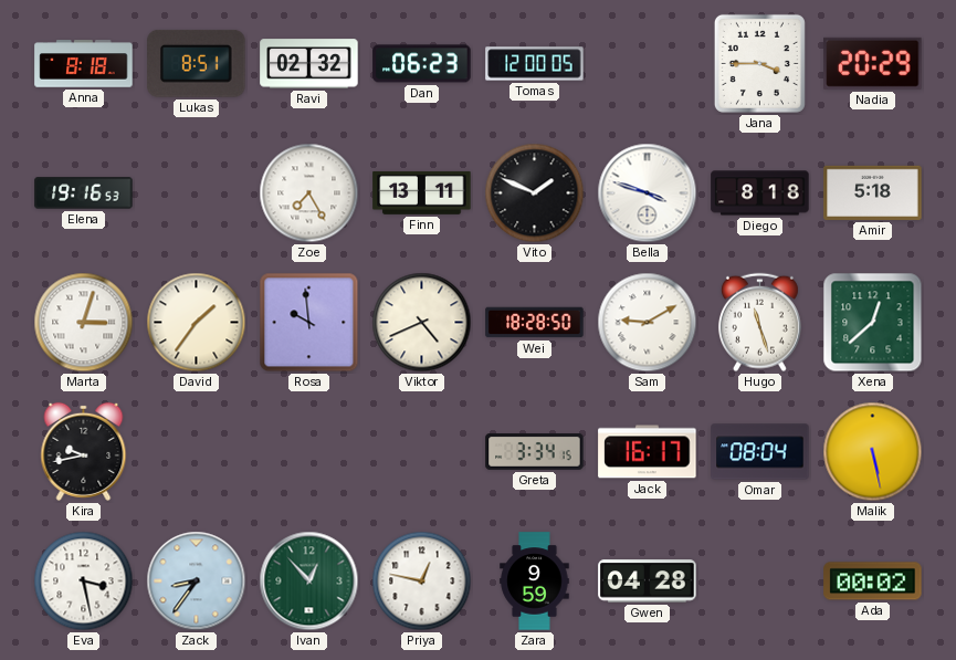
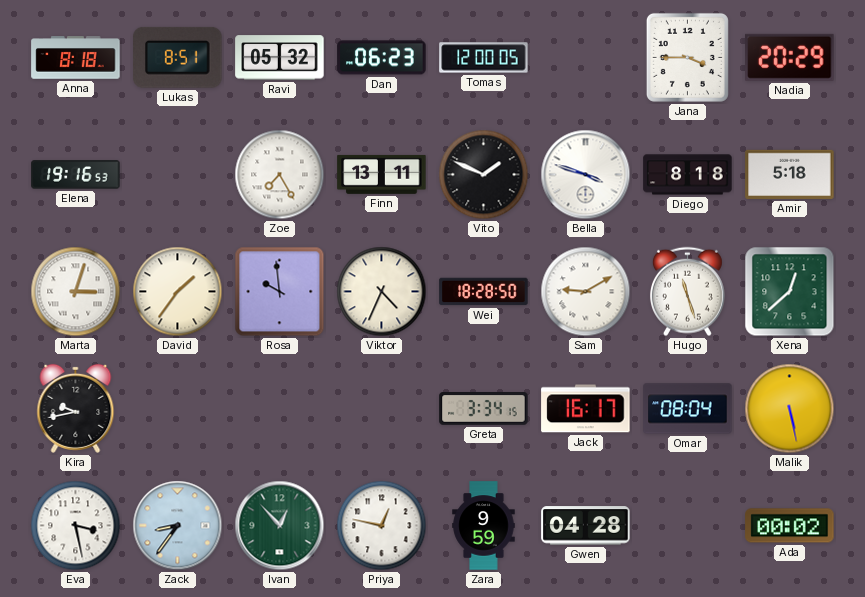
Ravi: 02:32 -> 05:32
Viktor: 4:41 -> 4:34
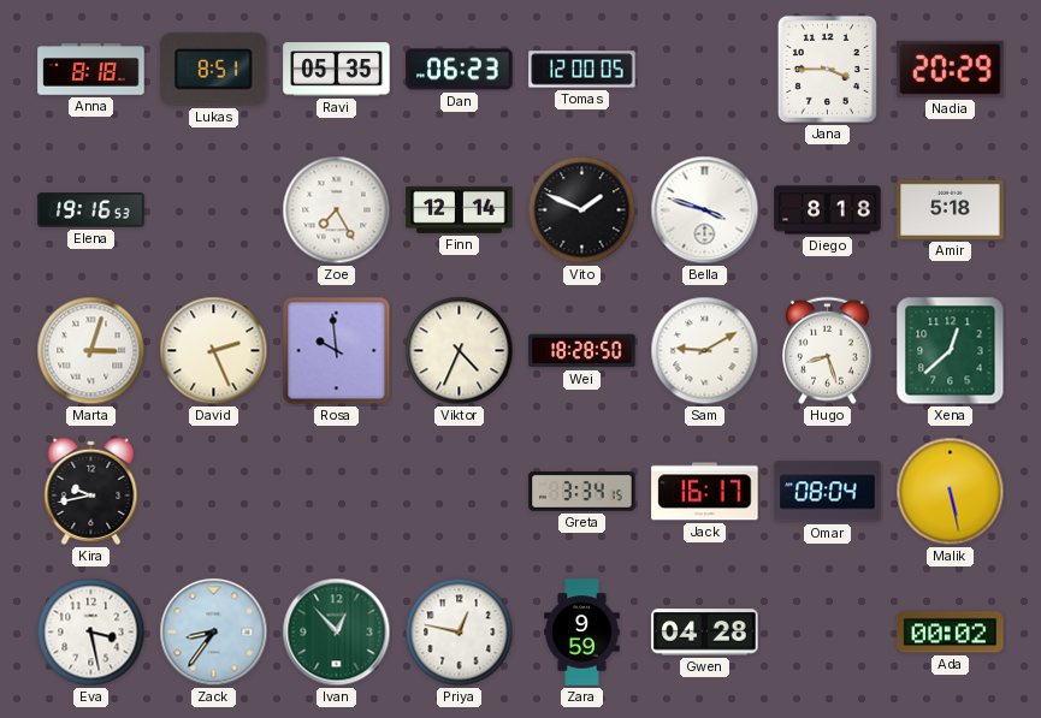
Ravi: 05:32 -> 05:35
Finn: 13:11 -> 12:14
David: 1:36 -> 2:26
Hugo: 11:27 -> 8:27
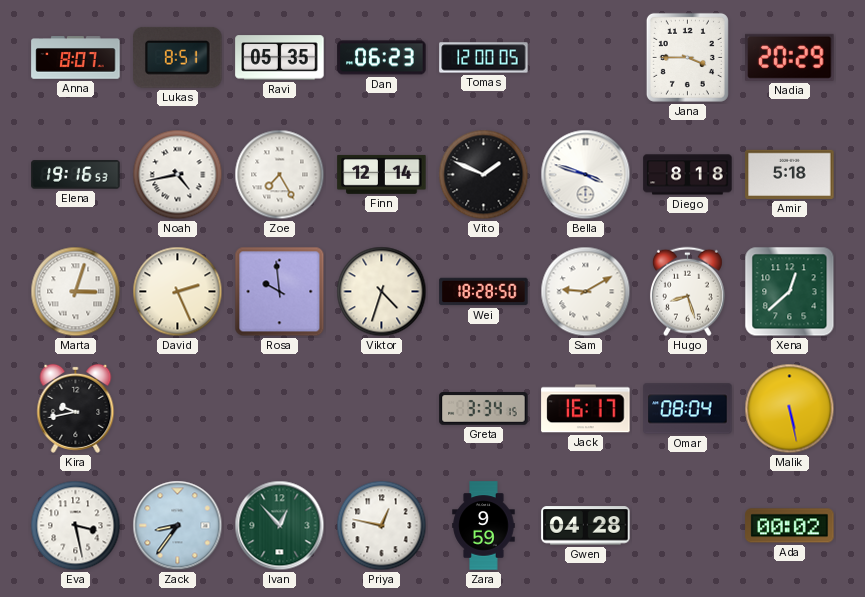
Anna: 8:18 -> 8:07
Noah: none -> 4:43
Viktor: 4:34 -> 4:33
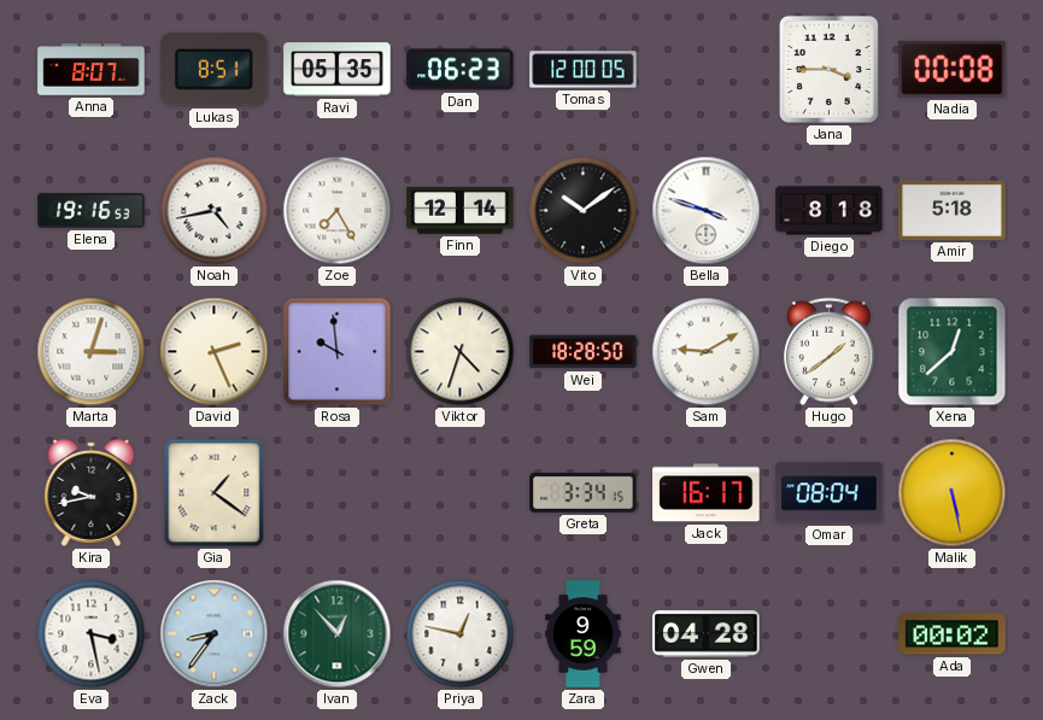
Nadia: 20:29 -> 00:08
Vito: 1:49 -> 10:09
Hugo: 8:27 -> 1:39
Gia: none -> 1:21
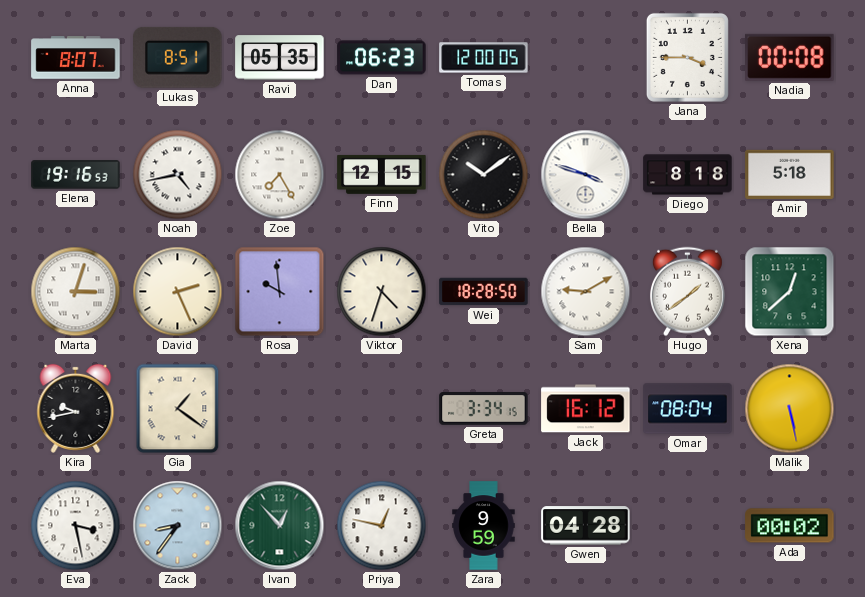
Finn: 12:14 -> 12:15
Jack: 16:17 -> 16:12
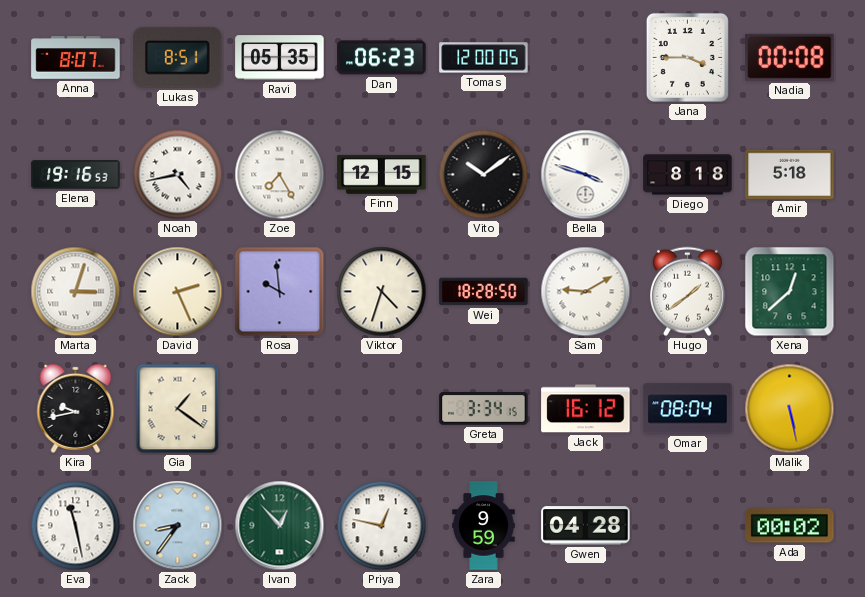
Eva: 3:28 -> 11:28
